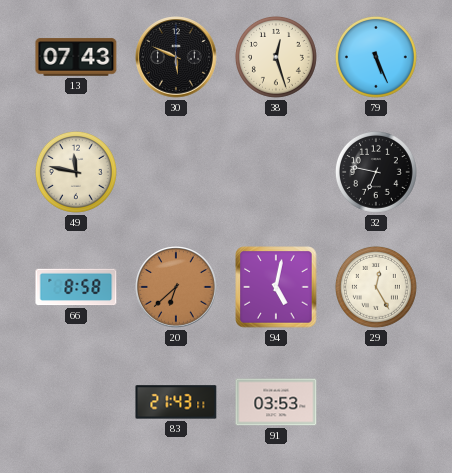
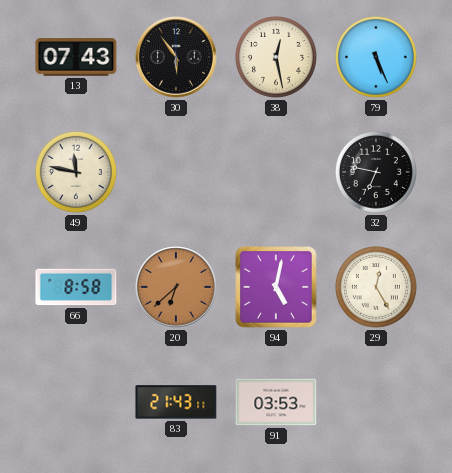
30: 5:49 -> 5:54
38: 12:27 -> 12:28
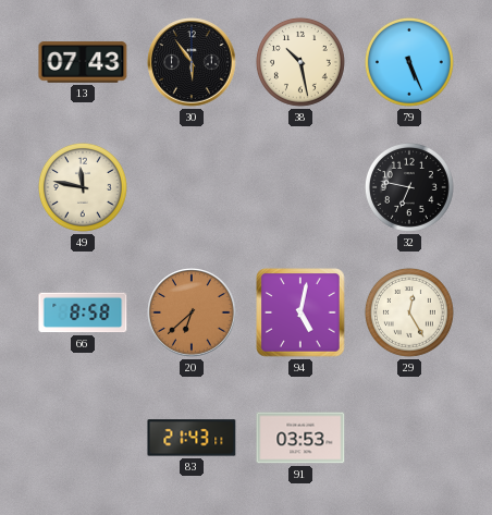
38: 12:28 -> 10:28
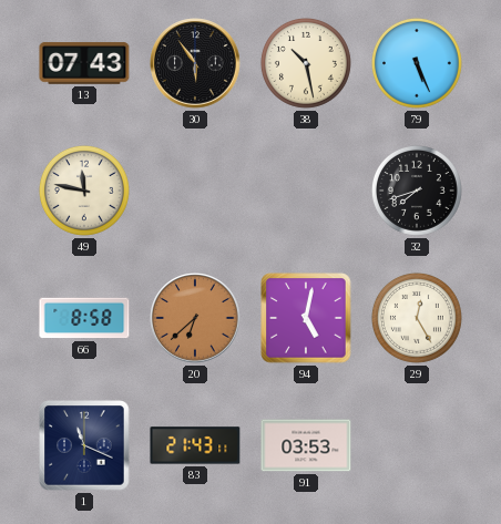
32: 6:47 -> 7:42
1: none -> 11:19
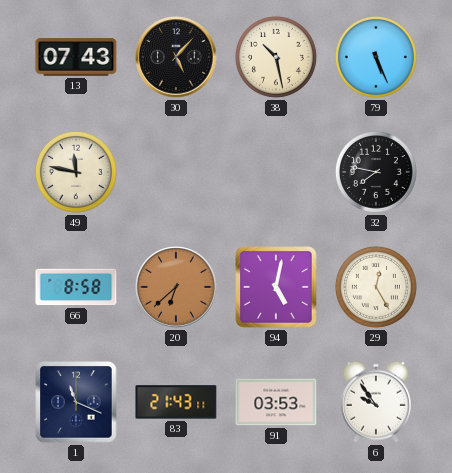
30: 5:54 -> 5:07
32: 7:42 -> 7:47
6: none -> 9:54
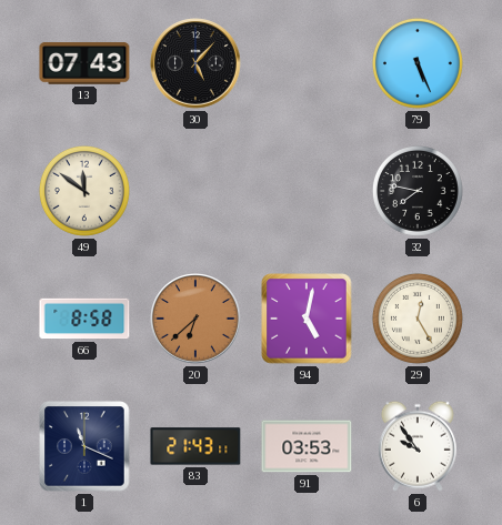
38: 10:28 -> none
49: 11:47 -> 11:51
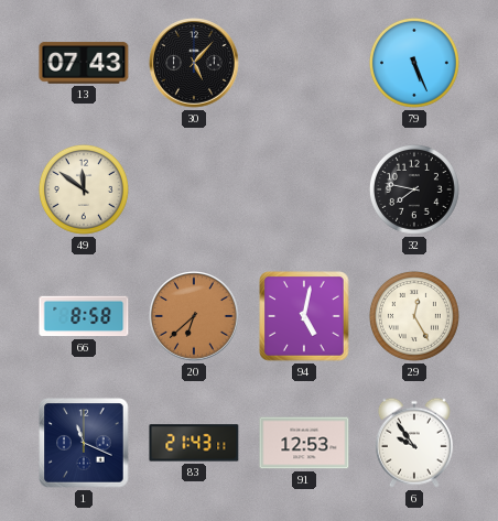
91: 03:53 -> 12:53
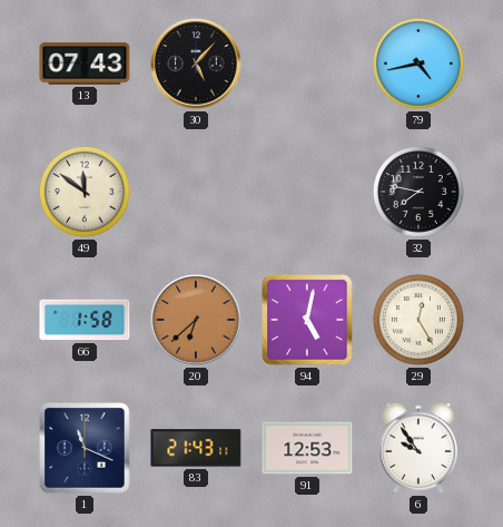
79: 5:26 -> 4:43
66: 8:58 -> 1:58
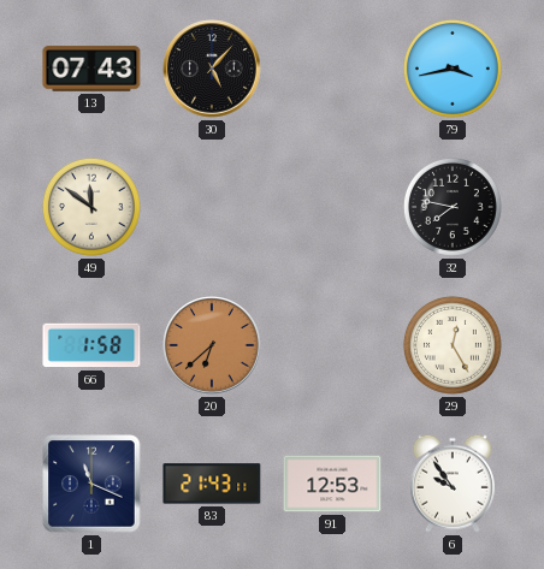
79: 4:43 -> 3:43
94: 5:02 -> none
